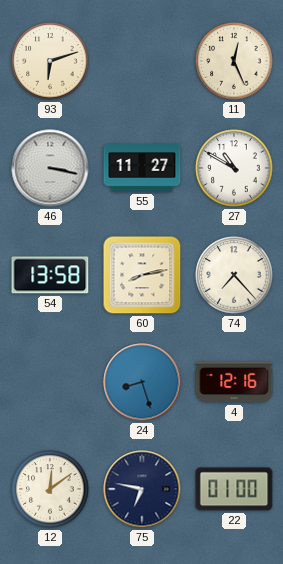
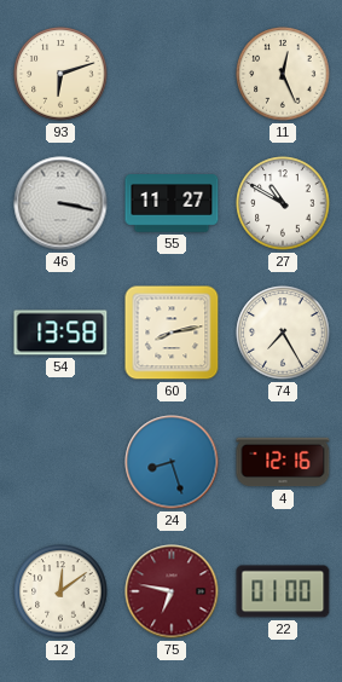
74: 7:23 -> 7:25
75 dial: navy -> burgundy
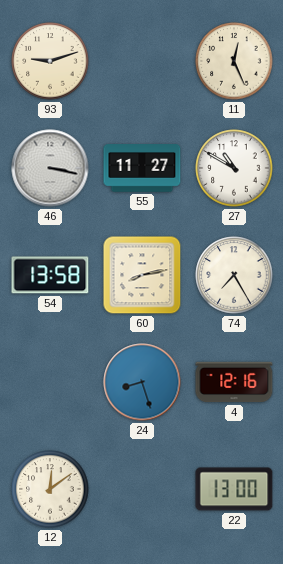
93: 6:12 -> 9:12
75: 6:47 -> none
22: 01:00 -> 13:00
